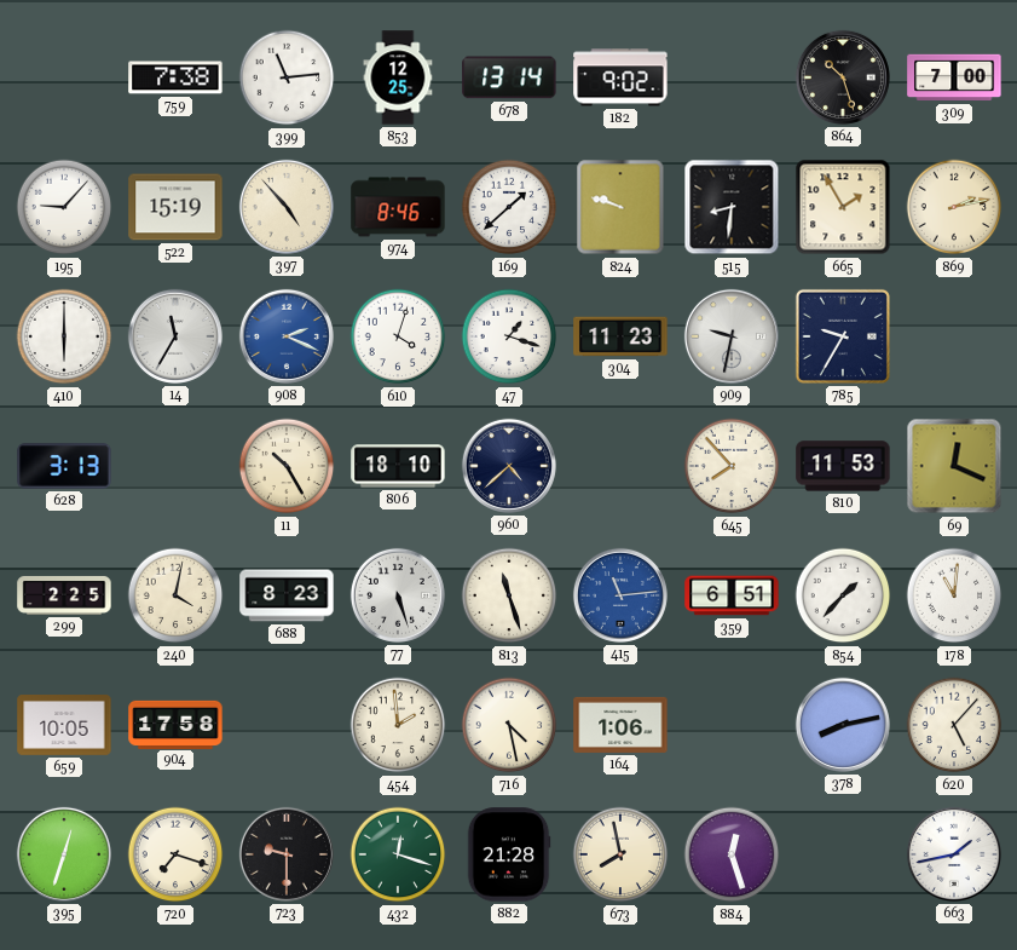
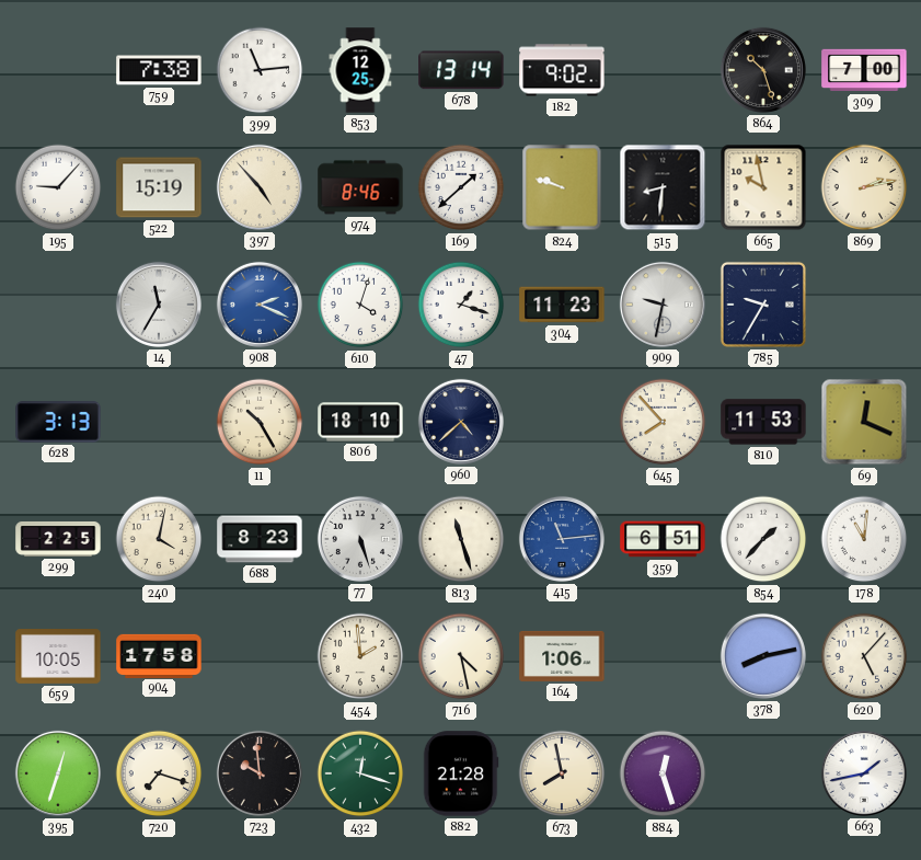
665: 1:55 -> 9:58
410: 6:00 -> none
723: 9:30 -> 9:59
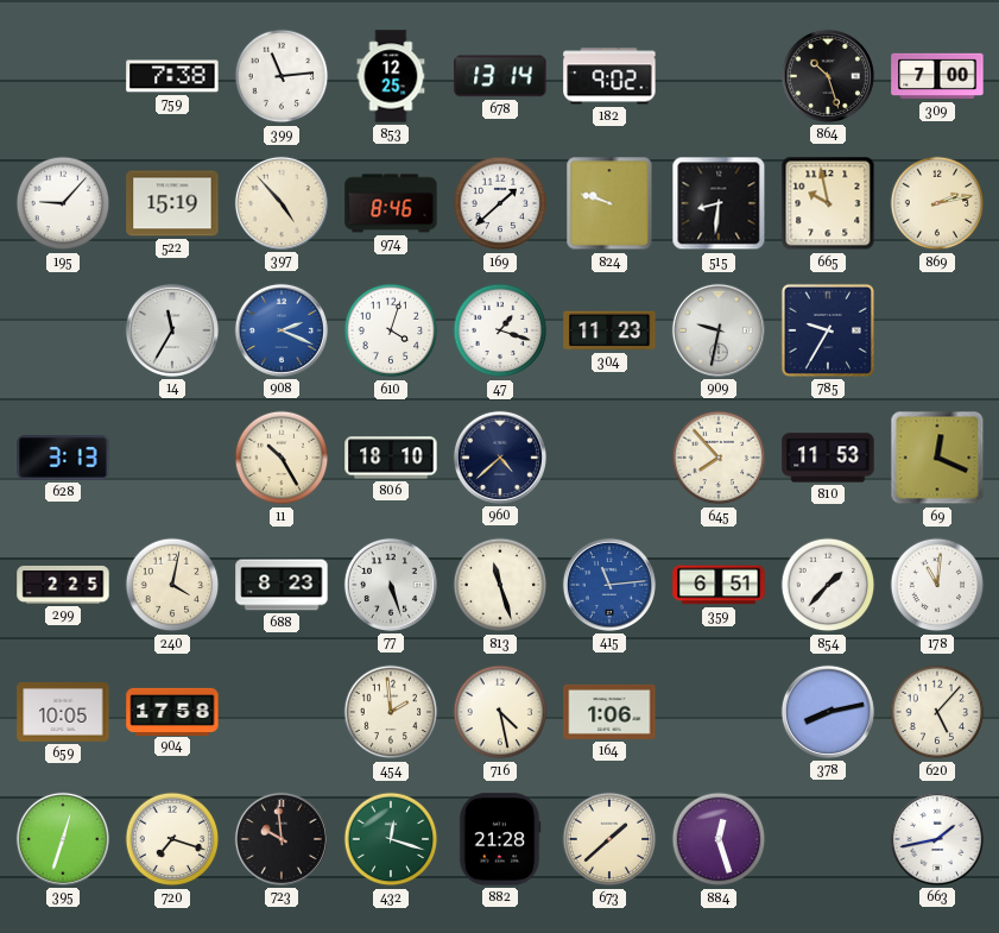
673: 7:58 -> 1:38
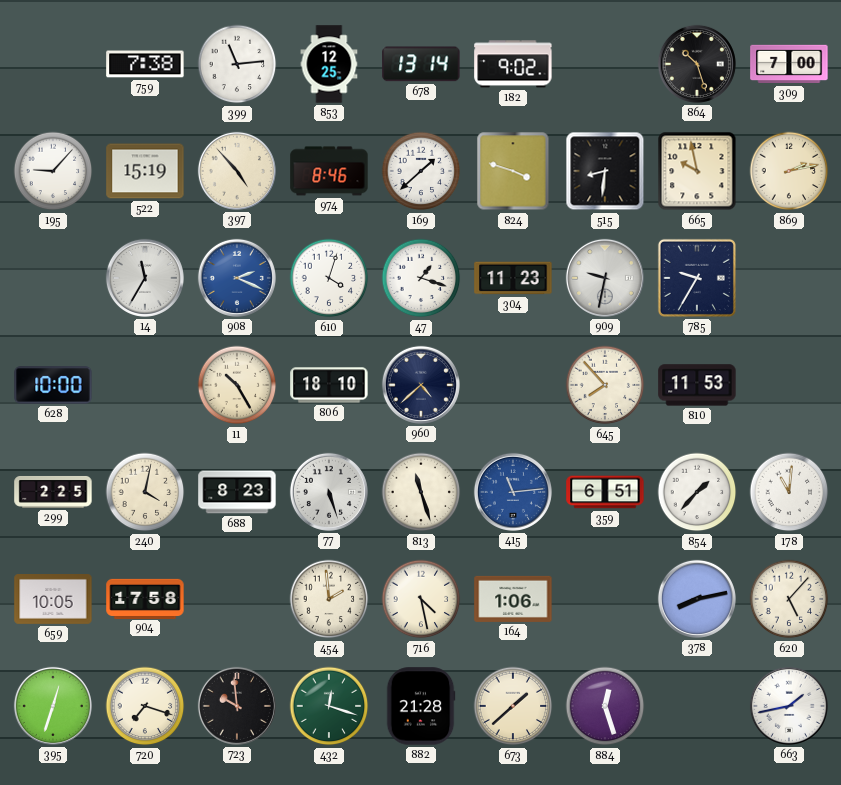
824: 9:48 -> 3:48
628: 3:13 -> 10:00
69: 12:19 -> none
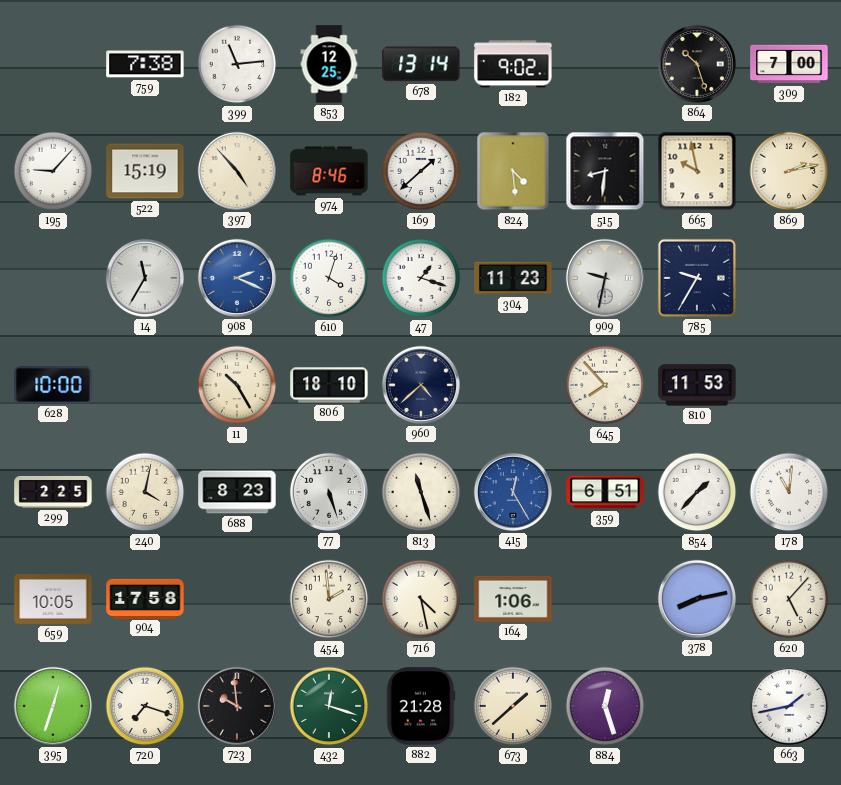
824: 3:48 -> 4:29
415: 11:14 -> 12:25
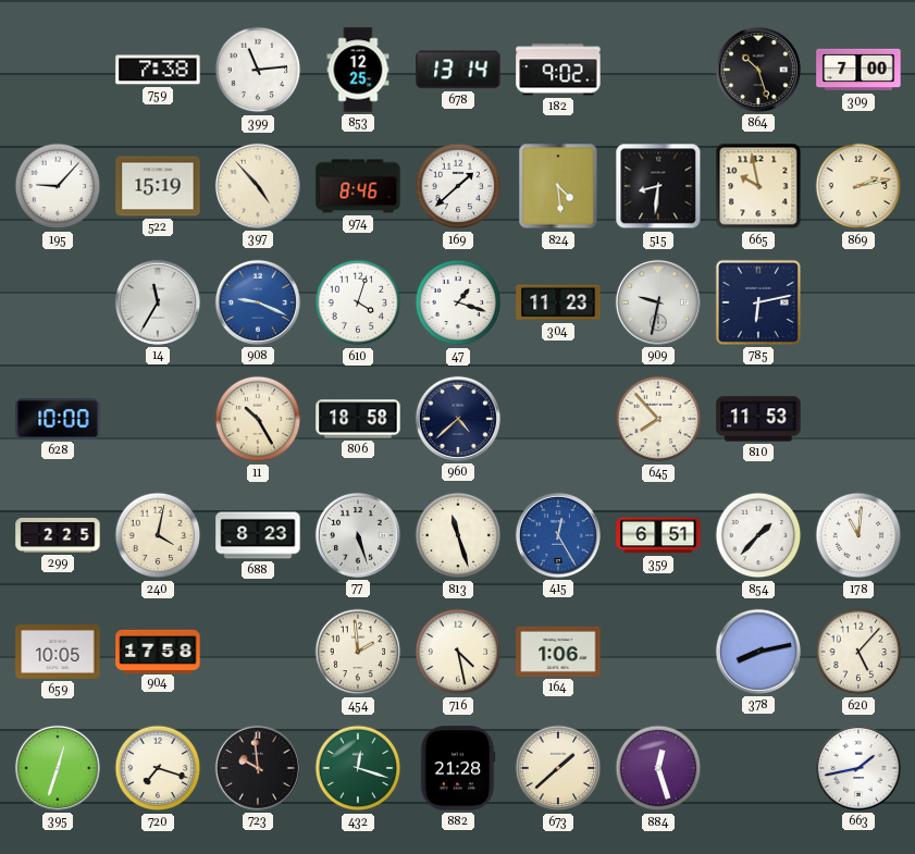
908: 2:19 -> 9:19
785: 9:35 -> 6:13
806: 18:10 -> 18:58
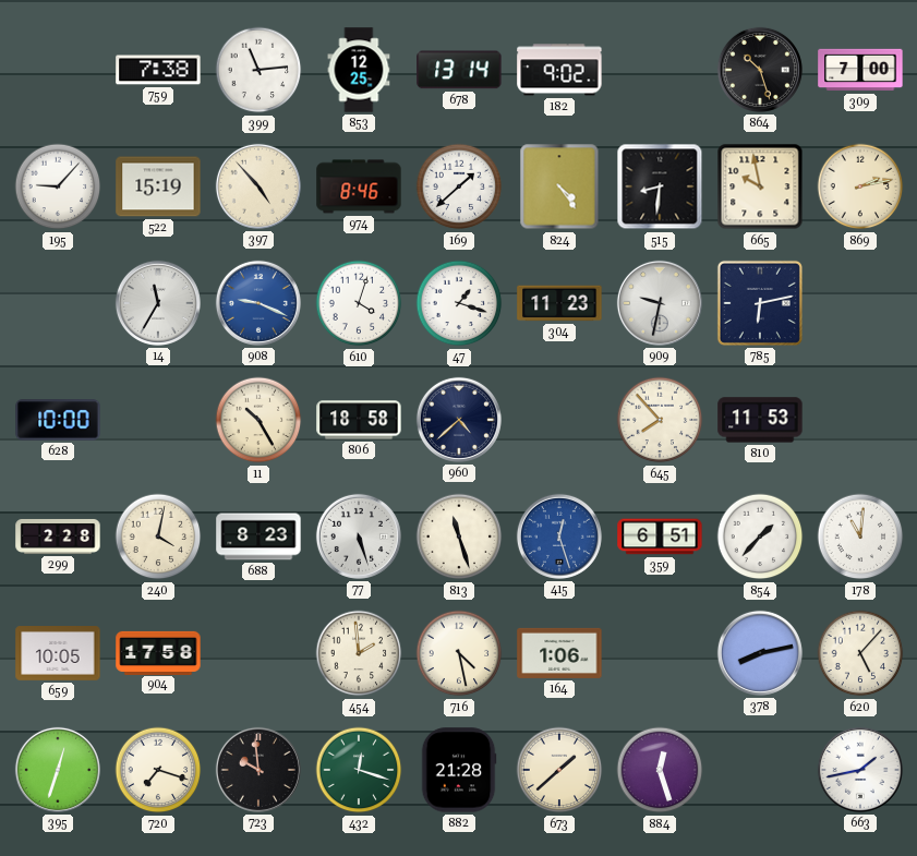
824: 4:29 -> 4:24
299: 2:25 -> 2:28
415: 12:25 -> 12:27
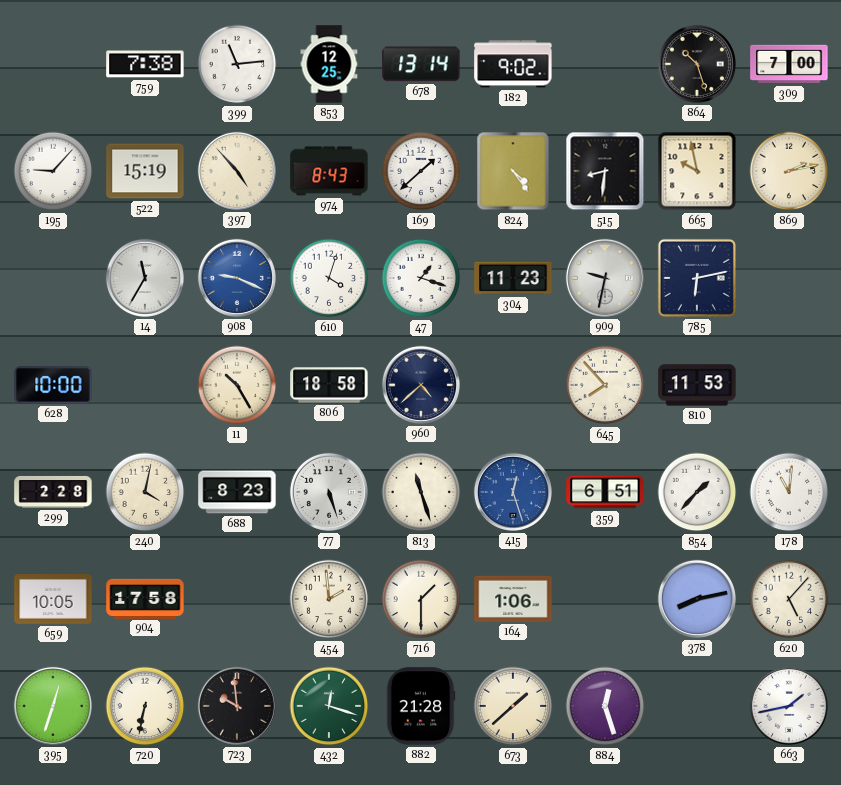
974: 8:46 -> 8:43
716: 4:28 -> 1:30
720: 7:18 -> 6:32
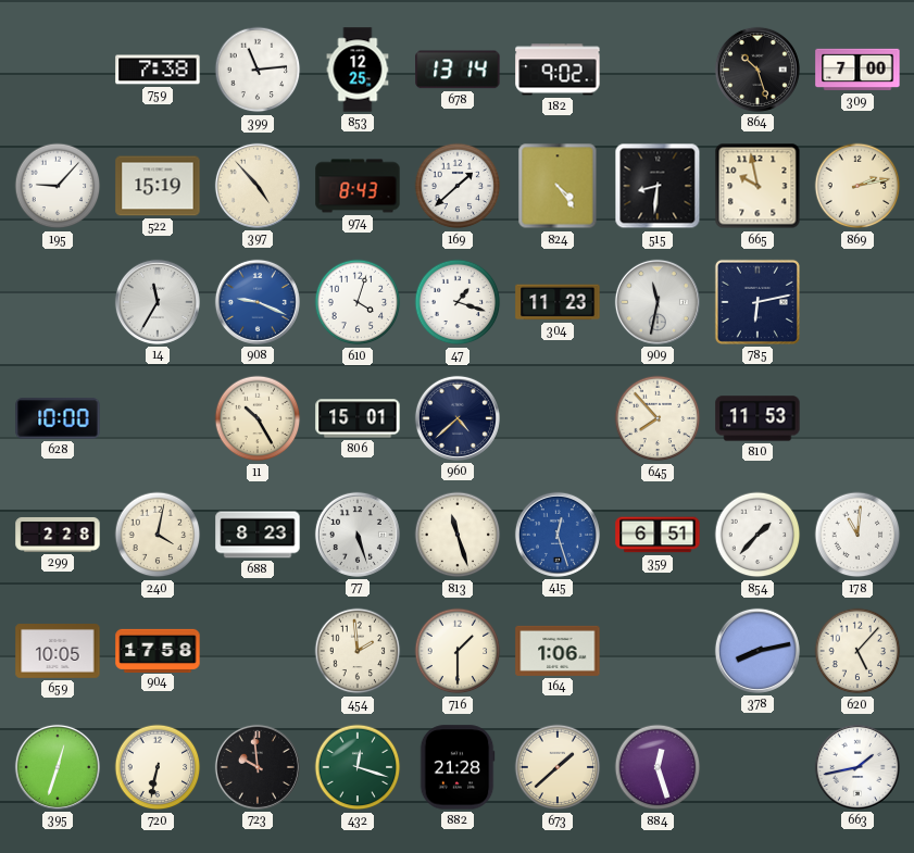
909: 9:32 -> 11:32
806: 18:58 -> 15:01
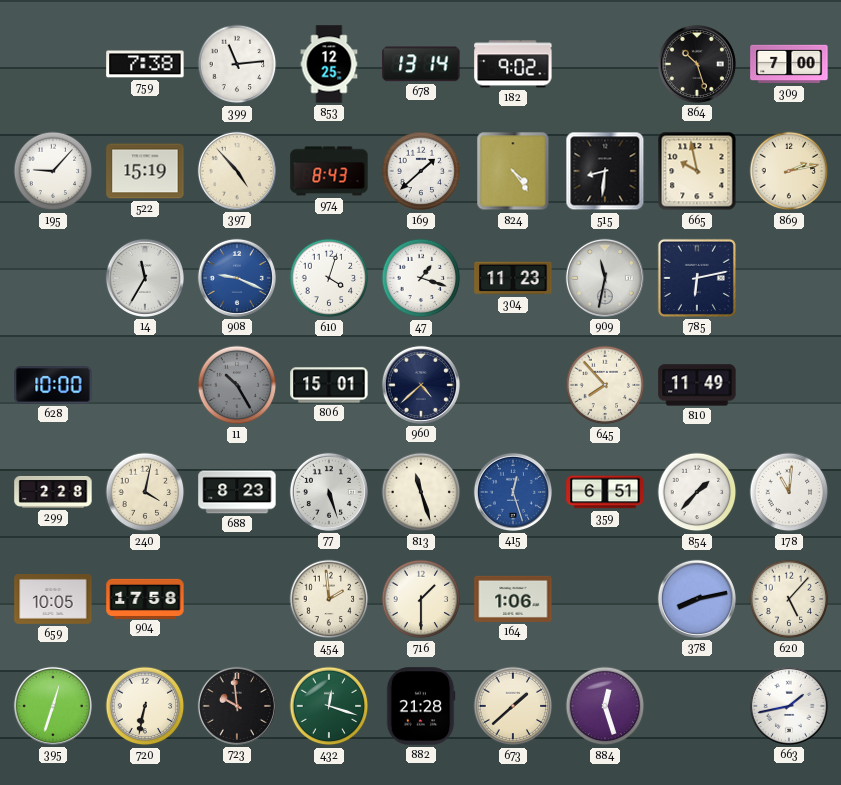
11 dial: cream -> grey
810: 11:53 -> 11:49
